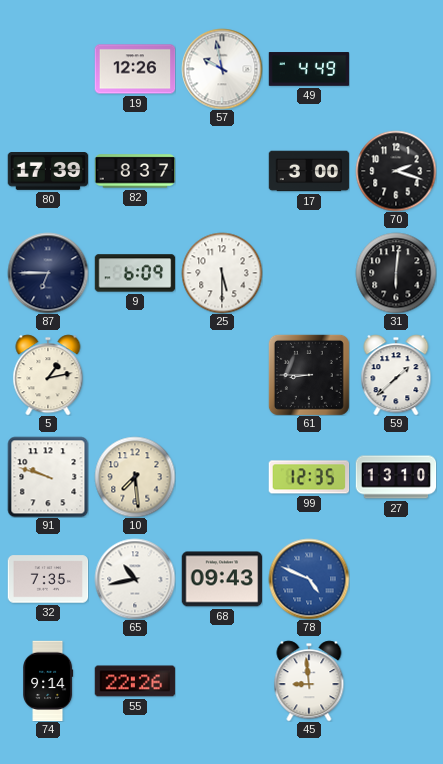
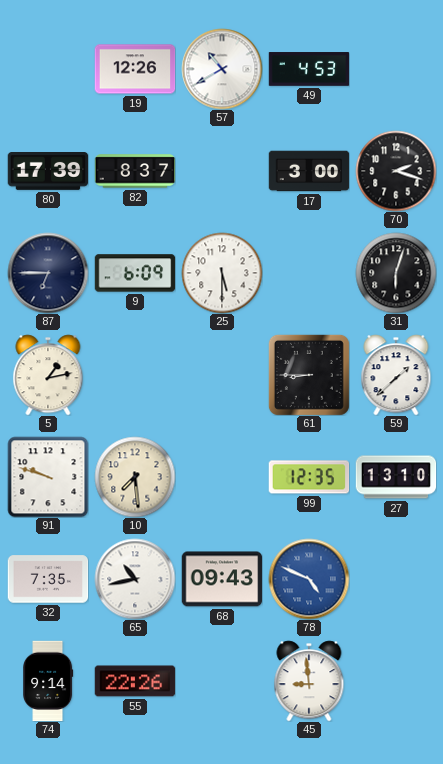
57: 9:58 -> 10:40
49: 4:49 -> 4:53
31: 6:01 -> 6:03
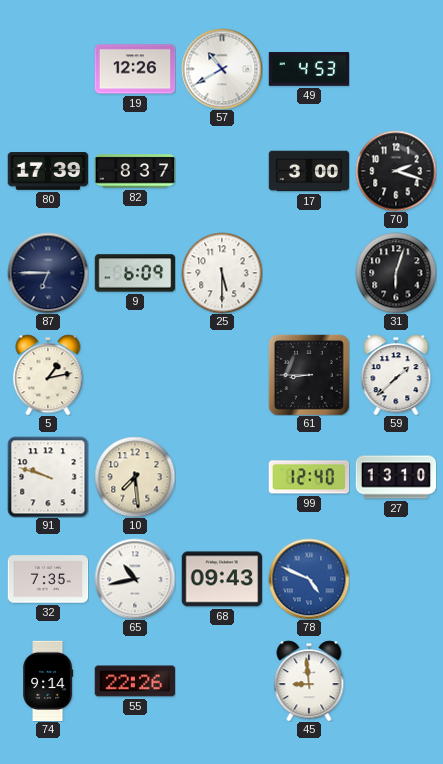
99: 12:35 -> 12:40
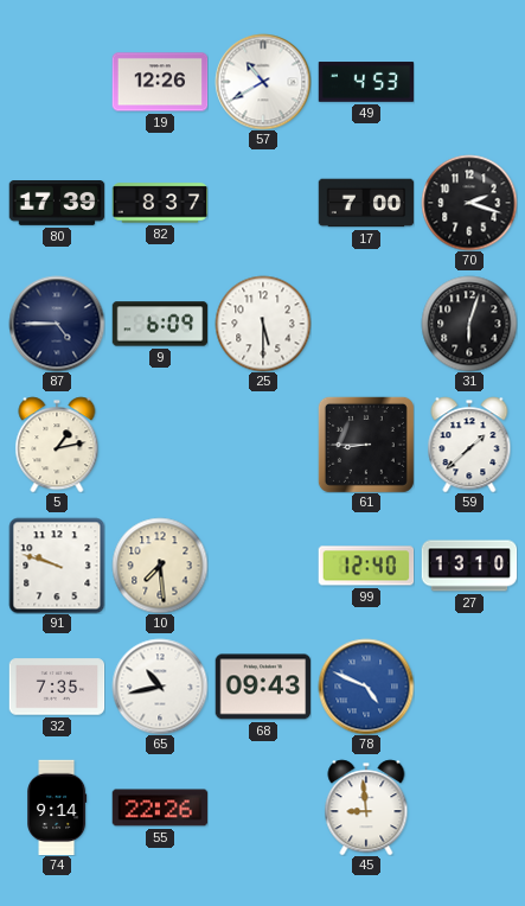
17: 3:00 -> 7:00
87: 6:45 -> 4:45
